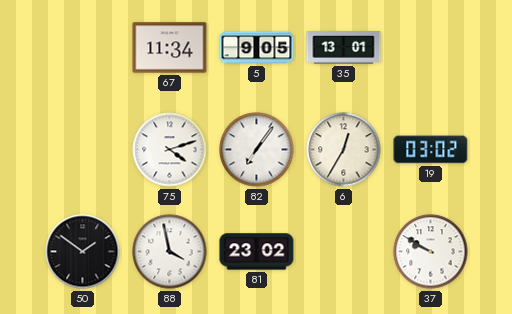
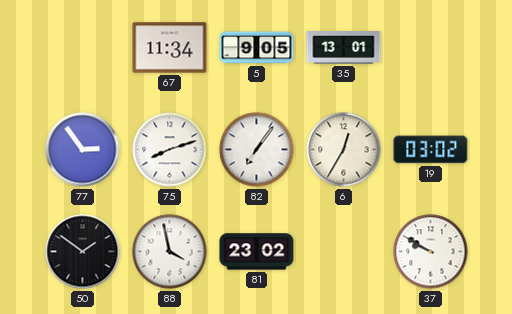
77: none -> 2:54
75: 4:12 -> 8:12
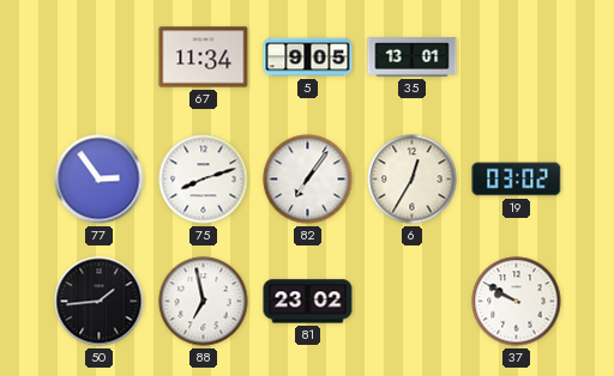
50: 1:51 -> 1:44
88: 3:58 -> 6:58
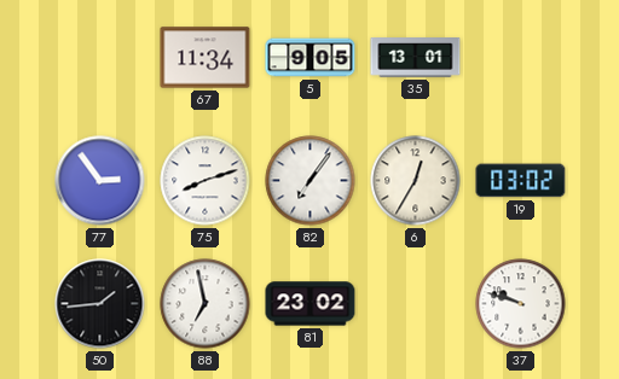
37: 9:50 -> 9:48
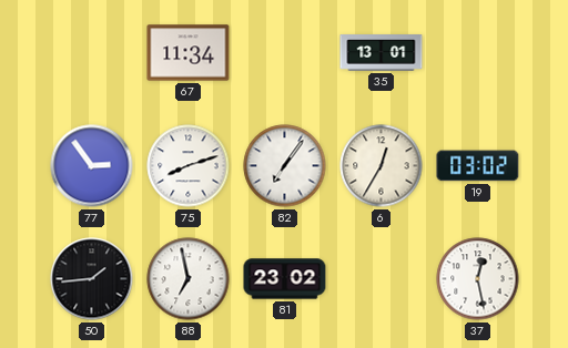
5: 9:05 -> none
37: 9:48 -> 12:28
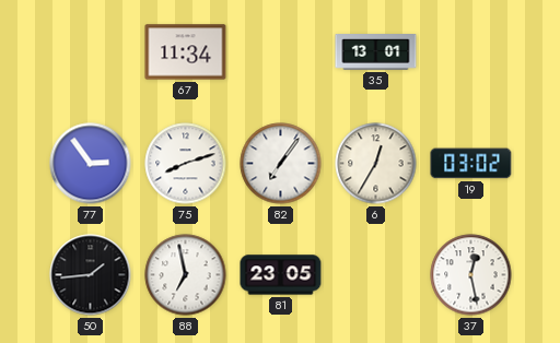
81: 23:02 -> 23:05
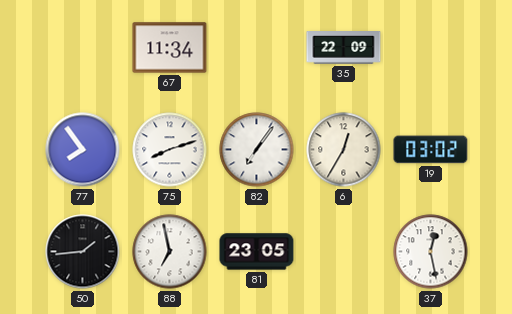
35: 13:01 -> 22:09
77: 2:54 -> 7:54
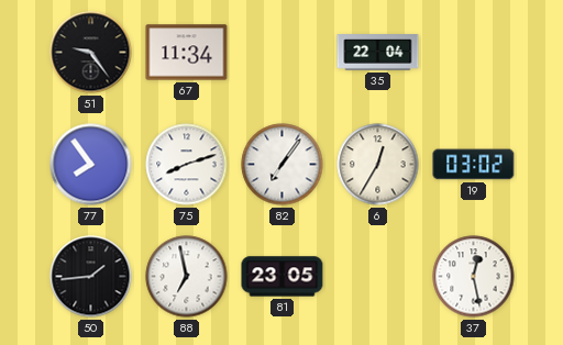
51: none -> 9:24
35: 22:09 -> 22:04
